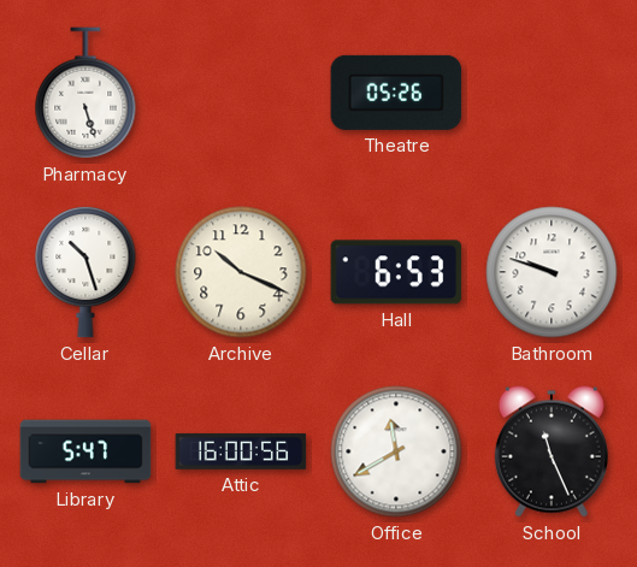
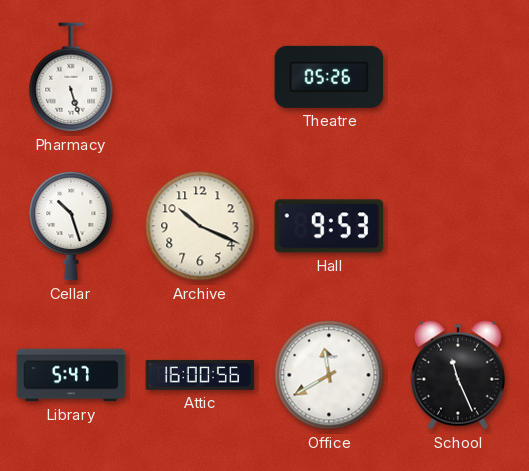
Hall: 6:53 -> 9:53
Bathroom: 9:48 -> none
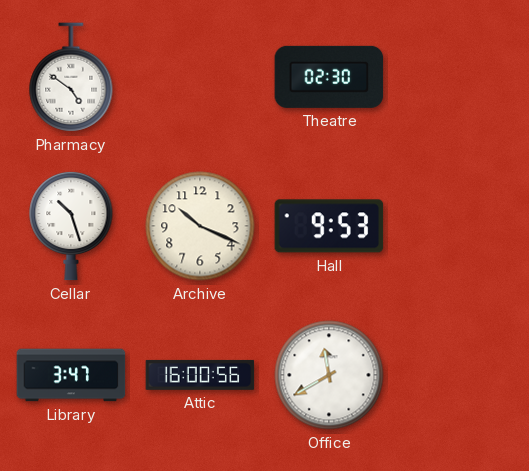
Pharmacy: 5:27 -> 4:51
Theatre: 05:26 -> 02:30
Library: 5:47 -> 3:47
School: 11:26 -> none
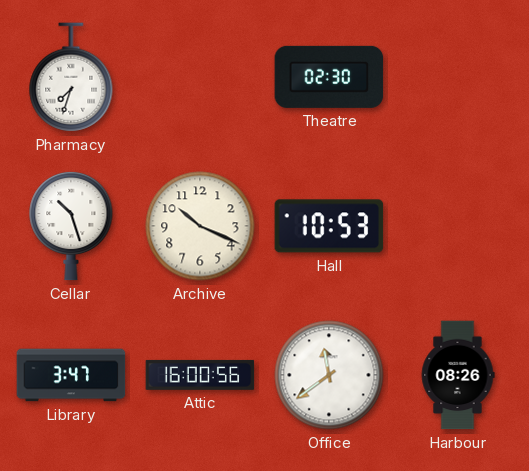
Pharmacy: 4:51 -> 7:33
Hall: 9:53 -> 10:53
Office: 11:40 -> 11:39
Harbour: none -> 08:26
